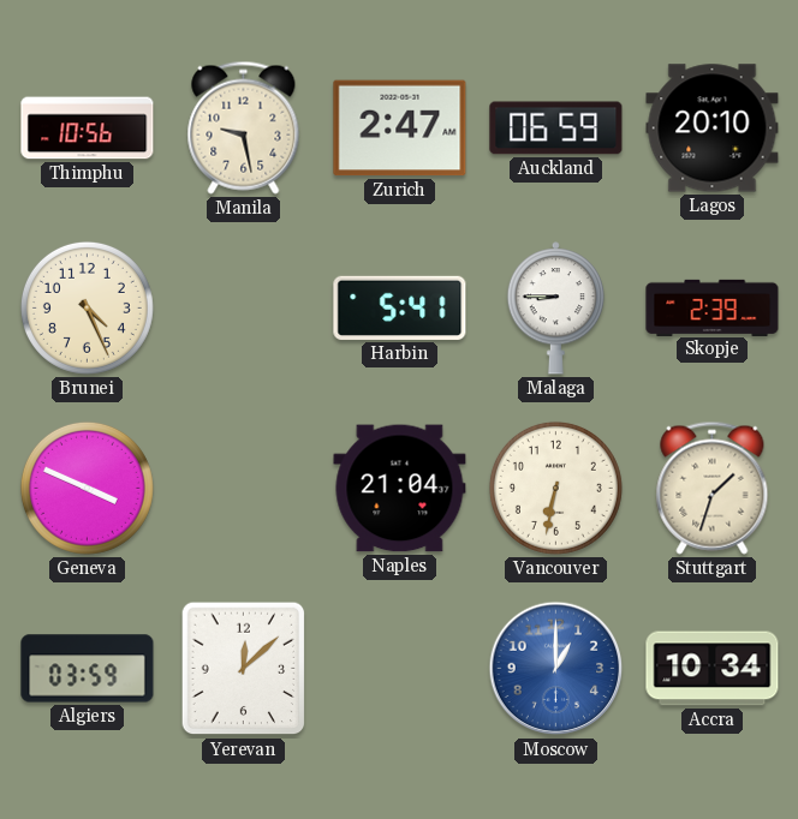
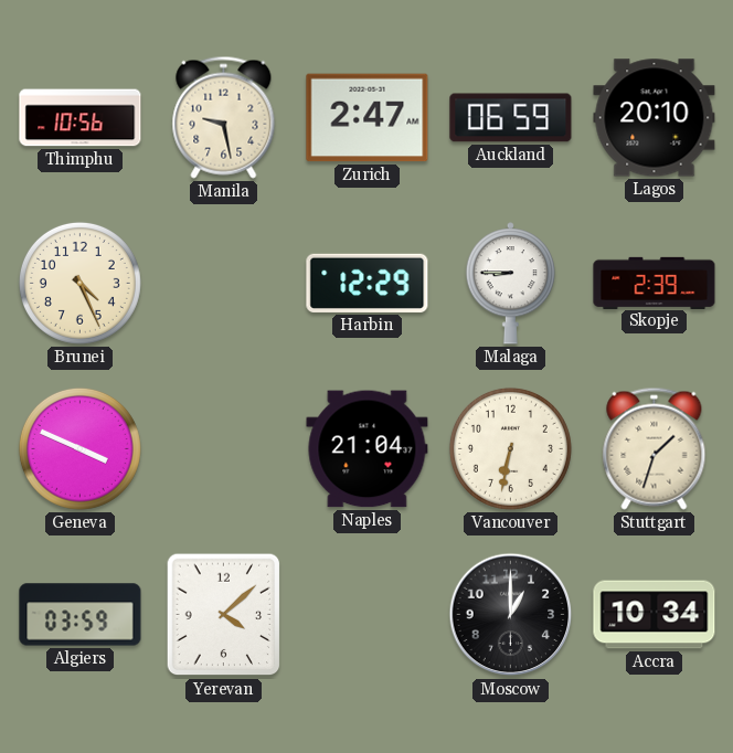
Harbin: 5:41 -> 12:29
Yerevan: 12:08 -> 4:08
Moscow dial: blue -> black
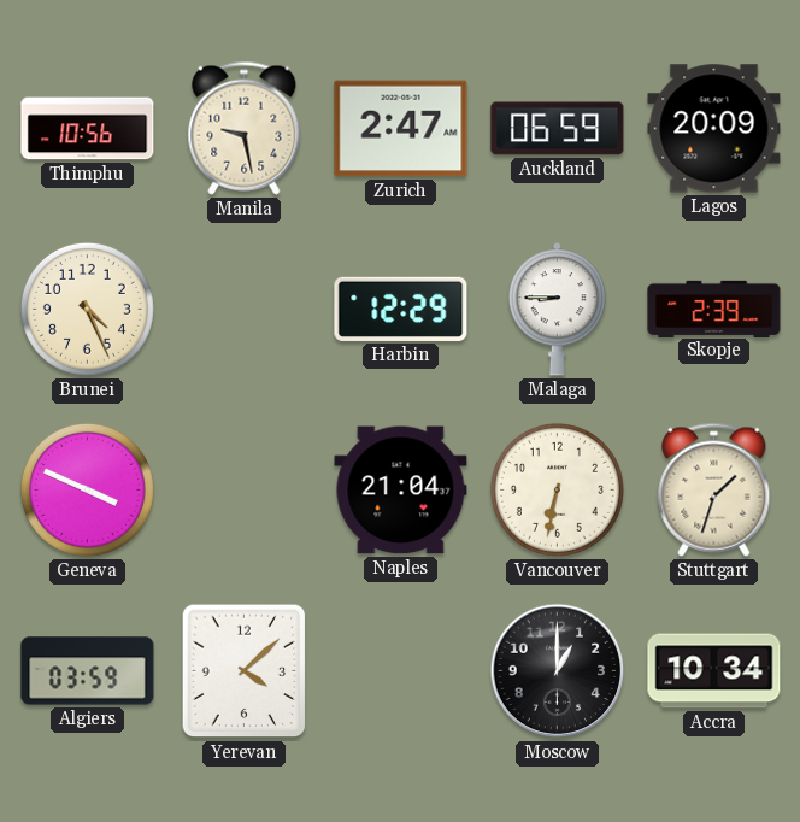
Lagos: 20:10 -> 20:09
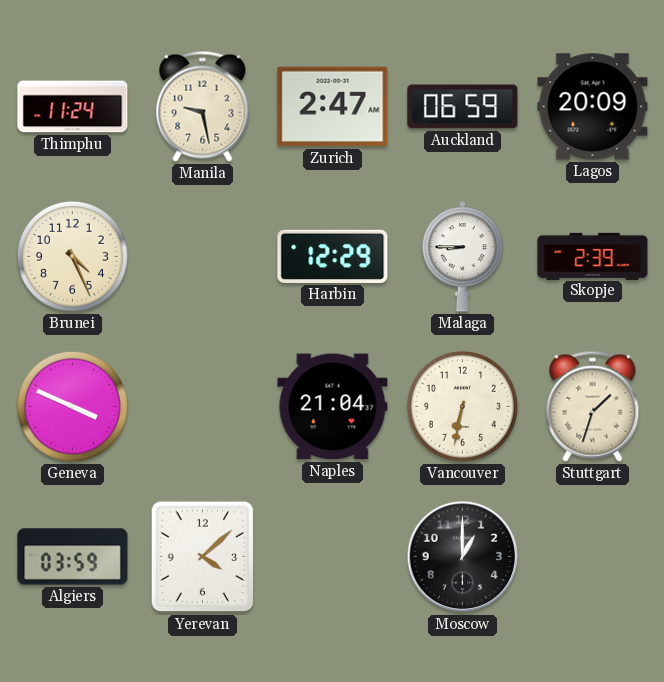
Thimphu: 10:56 -> 11:24
Accra: 10:34 -> none
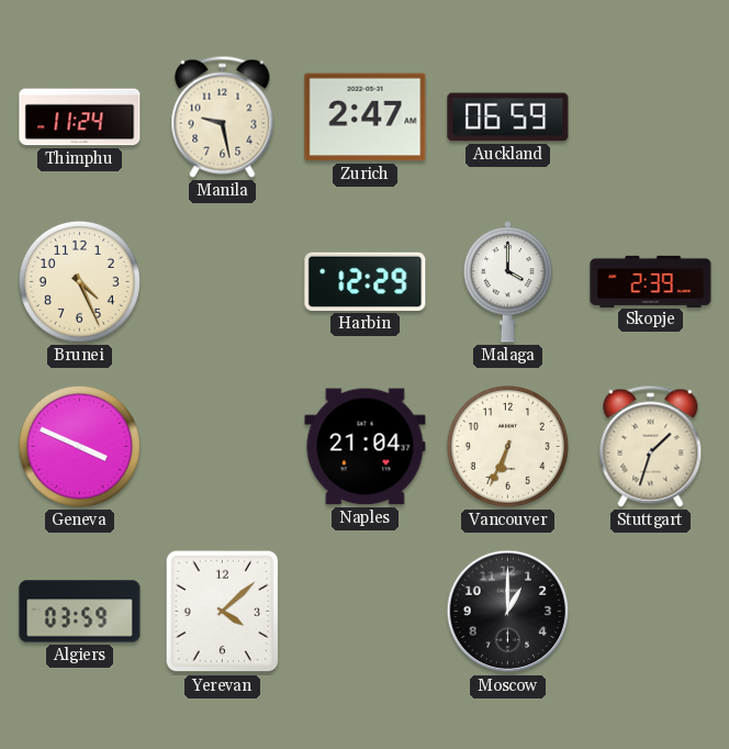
Lagos: 20:09 -> none
Malaga: 8:45 -> 4:00
Vancouver: 6:32 -> 6:34
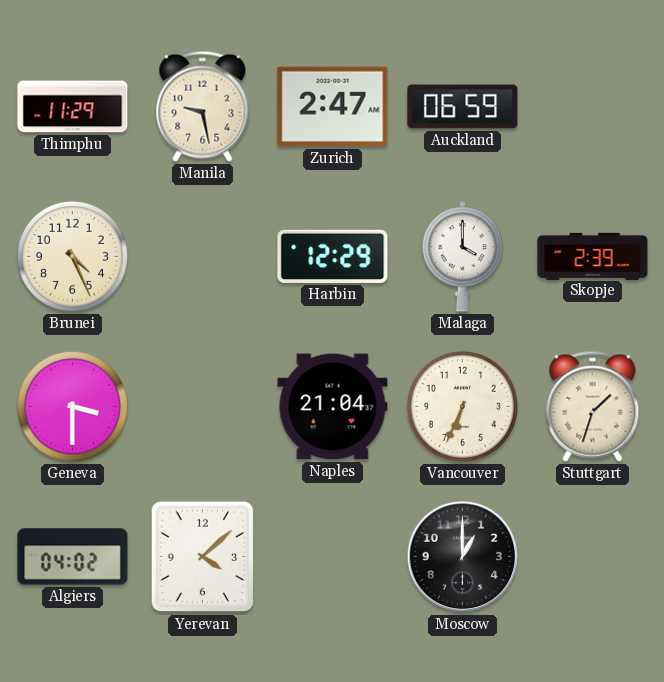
Thimphu: 11:24 -> 11:29
Geneva: 3:49 -> 3:30
Algiers: 03:59 -> 04:02
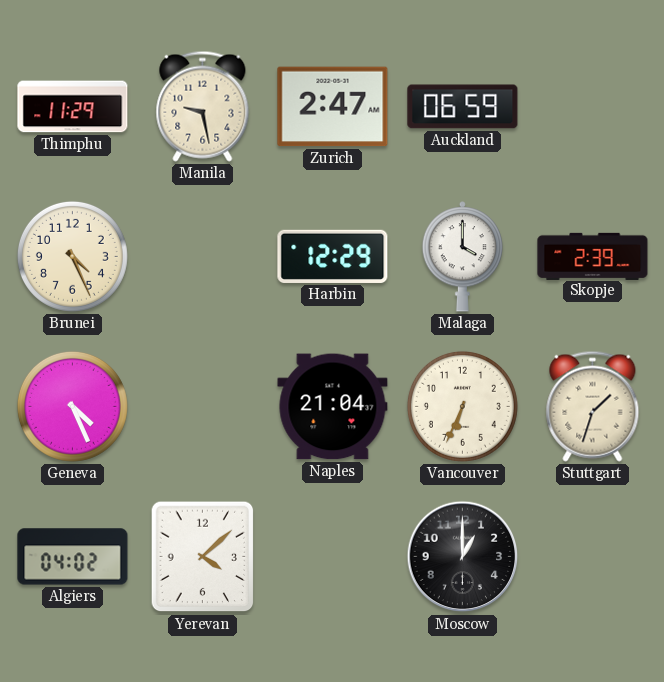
Geneva: 3:30 -> 4:26
